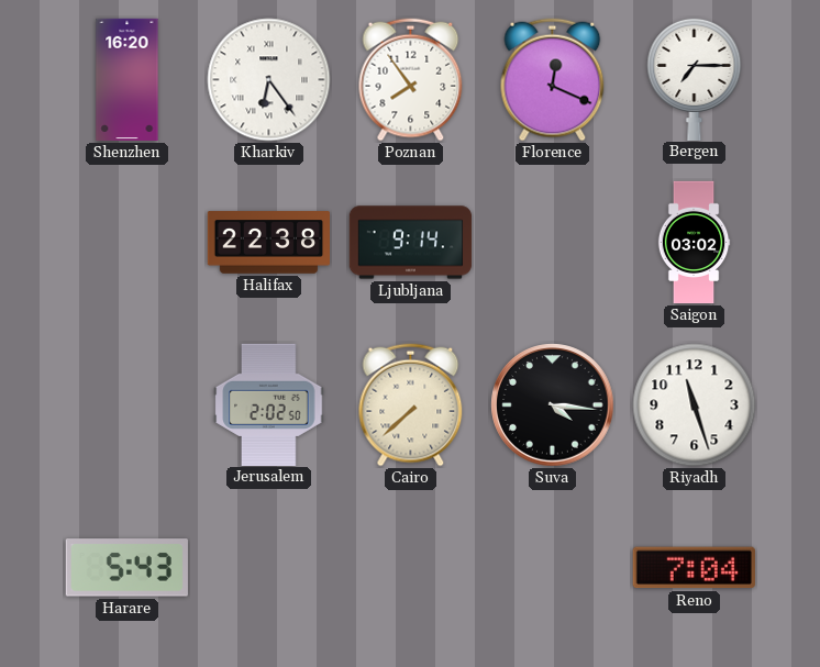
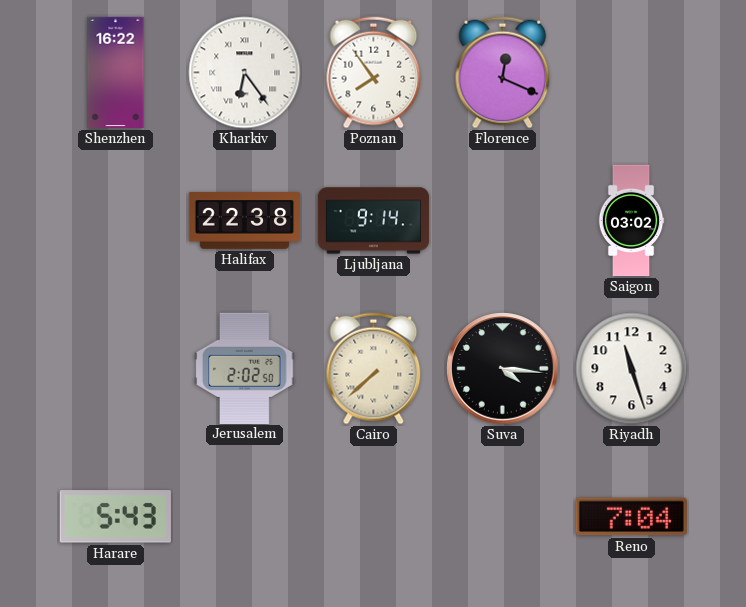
Shenzhen: 16:20 -> 16:22
Bergen: 7:15 -> none
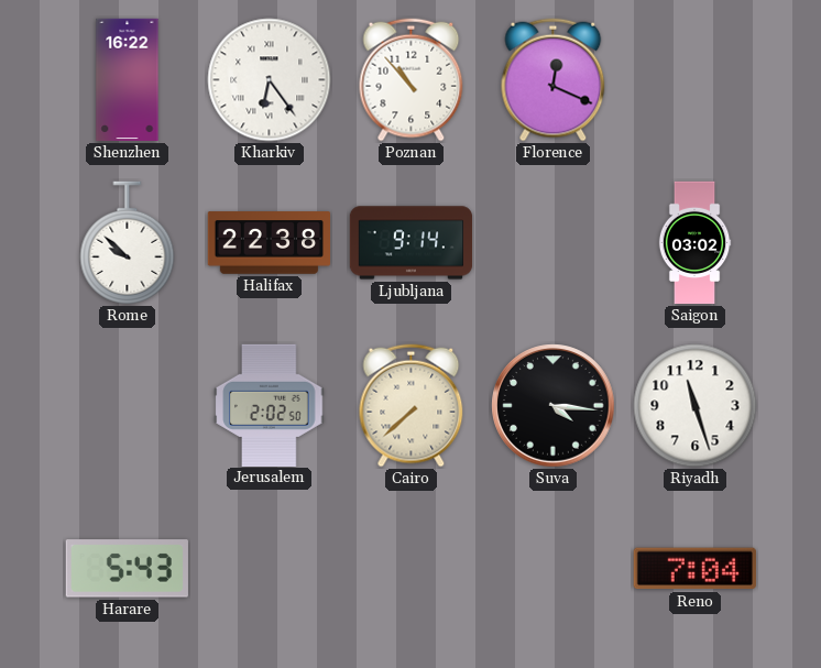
Poznan: 7:54 -> 10:53
Rome: none -> 9:52
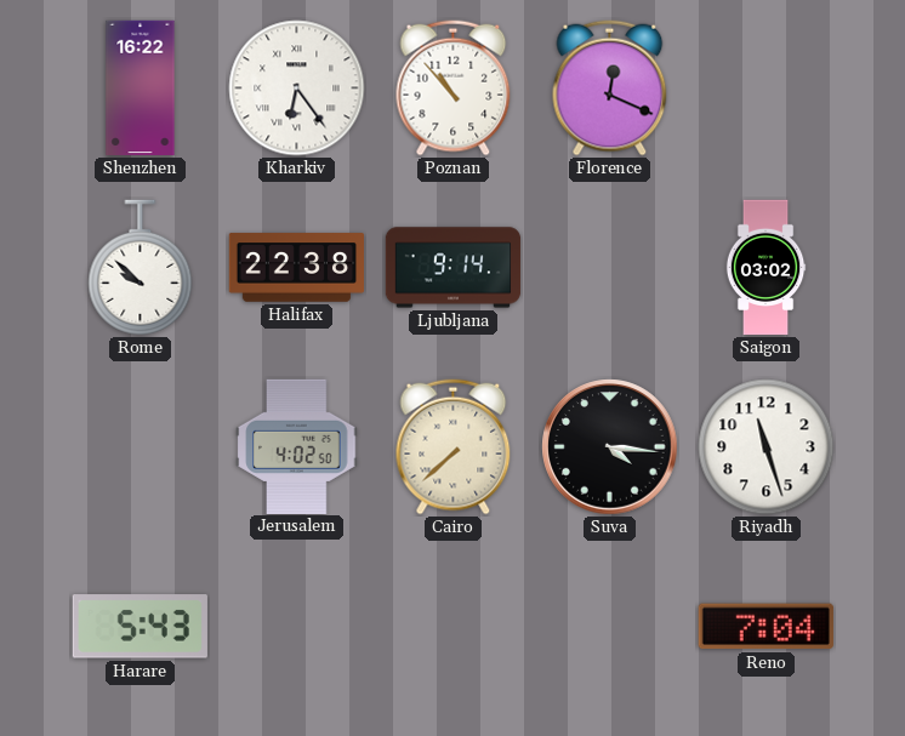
Jerusalem: 2:02 -> 4:02
